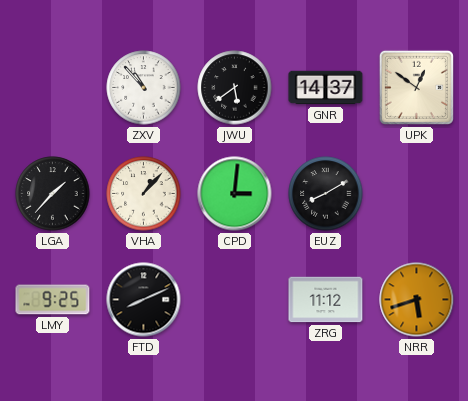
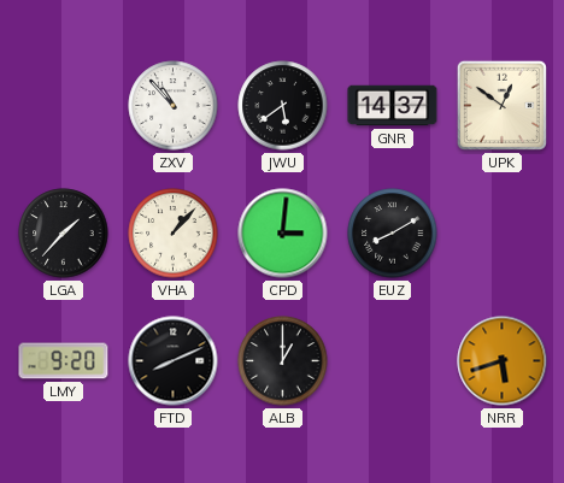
LMY: 9:25 -> 9:20
ALB: none -> 1:00
ZRG: 11:12 -> none
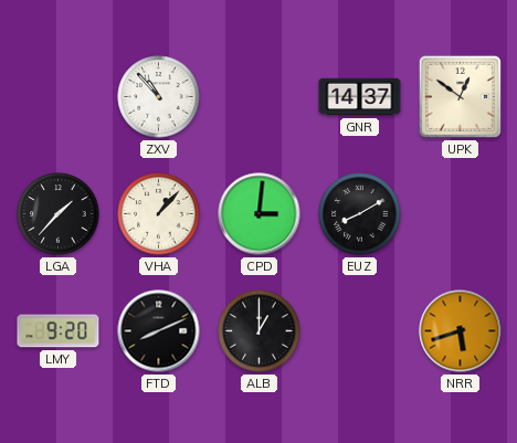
JWU: 5:39 -> none
